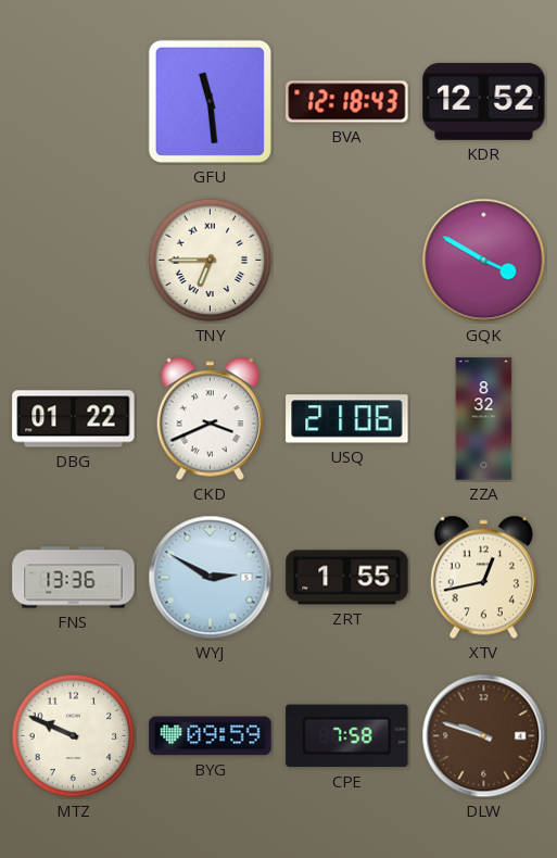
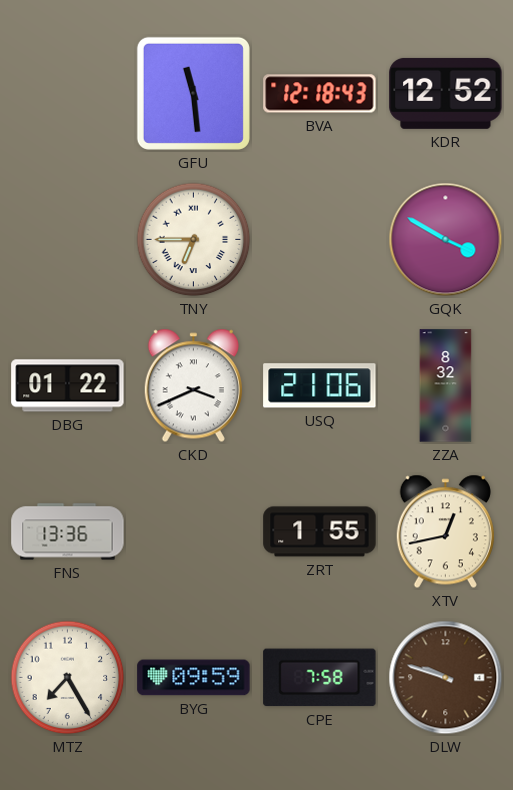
WYJ: 2:50 -> none
MTZ: 9:49 -> 7:25
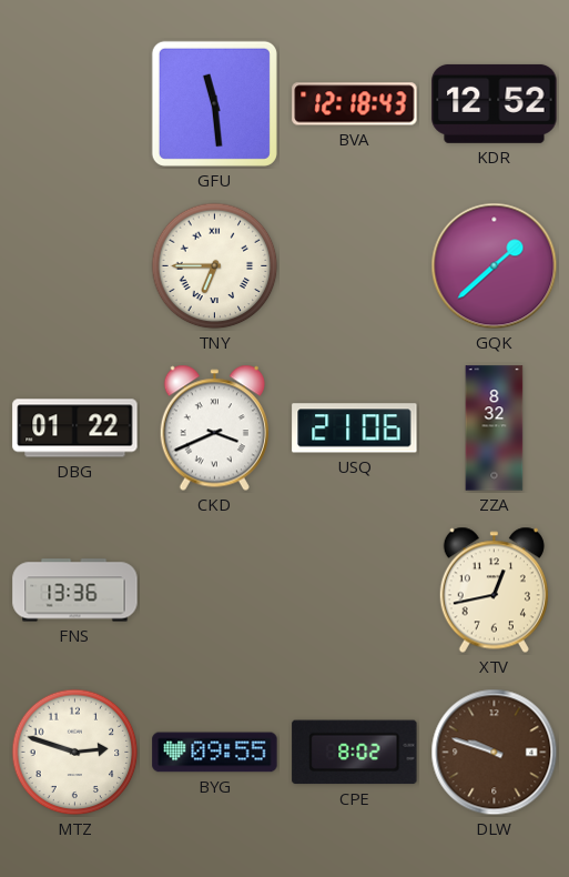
GQK: 3:50 -> 1:38
ZRT: 1:55 -> none
MTZ: 7:25 -> 2:48
BYG: 09:59 -> 09:55
CPE: 7:58 -> 8:02
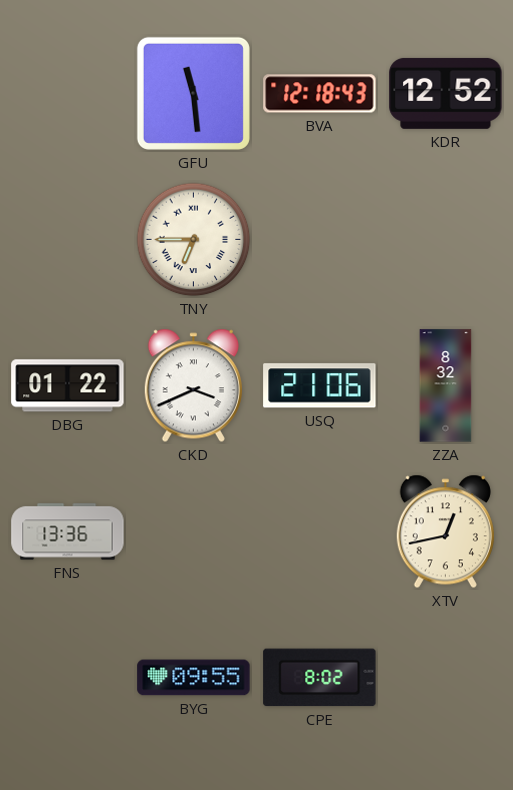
GQK: 1:38 -> none
MTZ: 2:48 -> none
DLW: 9:48 -> none
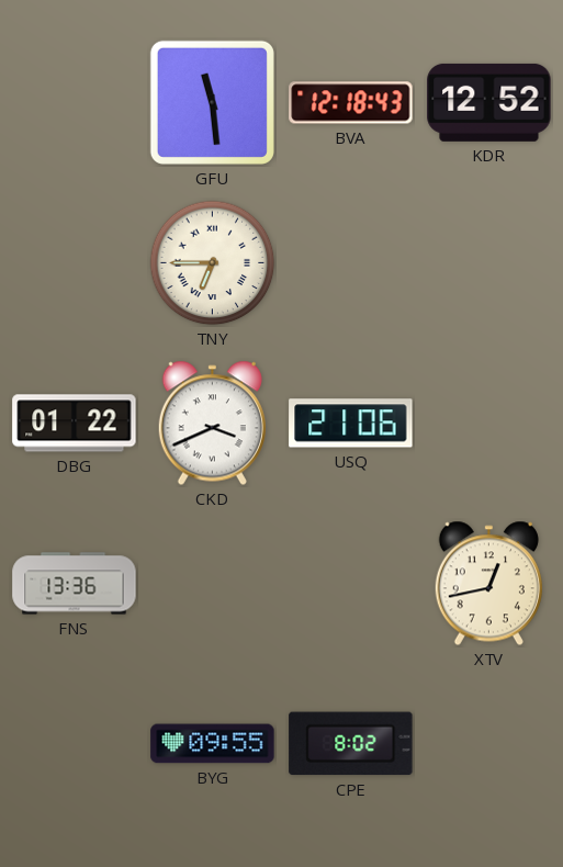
ZZA: 8:32 -> none
